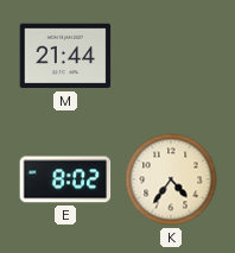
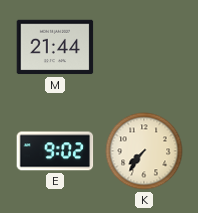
E: 8:02 -> 9:02
K: 4:36 -> 7:36
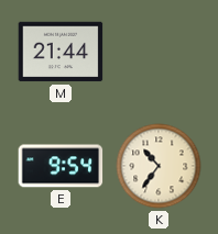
E: 9:02 -> 9:54
K: 7:36 -> 10:36
